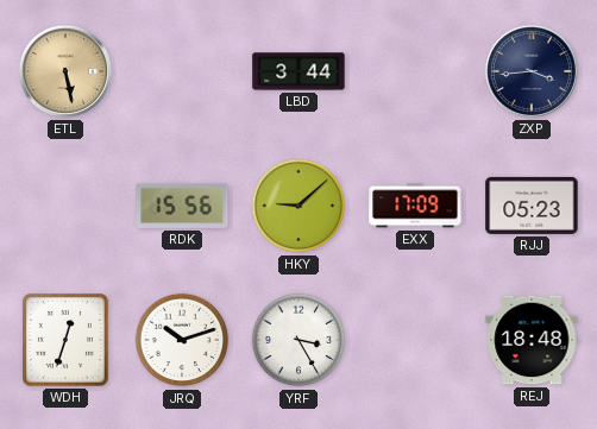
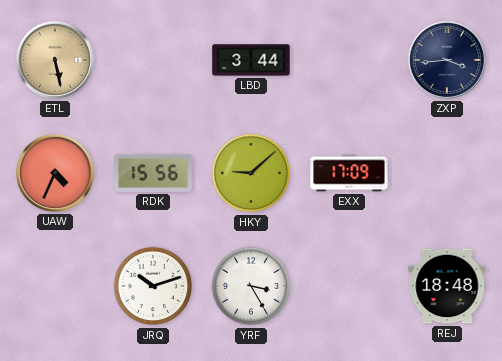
UAW: none -> 4:34
RJJ: 05:23 -> none
WDH: 12:33 -> none
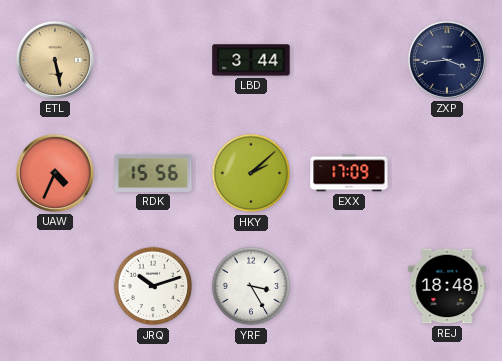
HKY: 9:08 -> 2:08
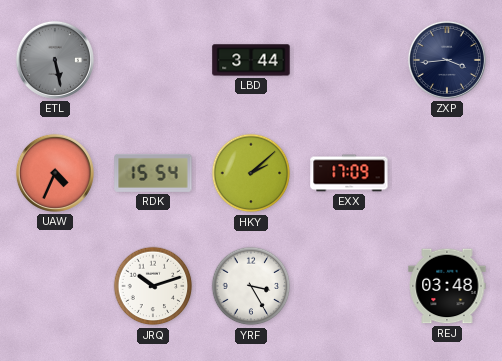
ETL dial: champagne -> grey
RDK: 15:56 -> 15:54
REJ: 18:48 -> 03:48
